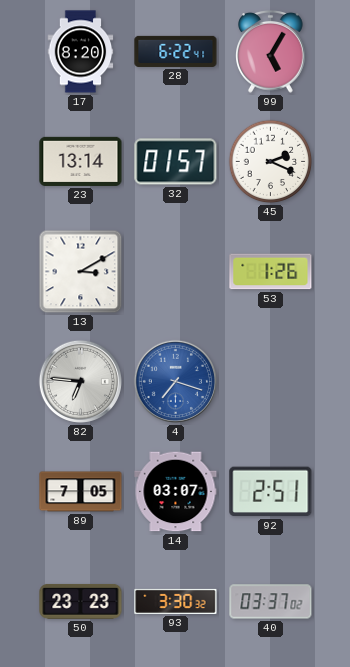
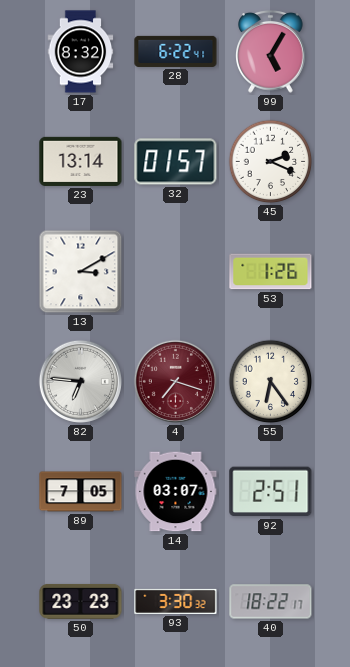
17: 8:20 -> 8:32
4 dial: blue -> burgundy
55: none -> 6:24
40: 03:37 -> 18:22
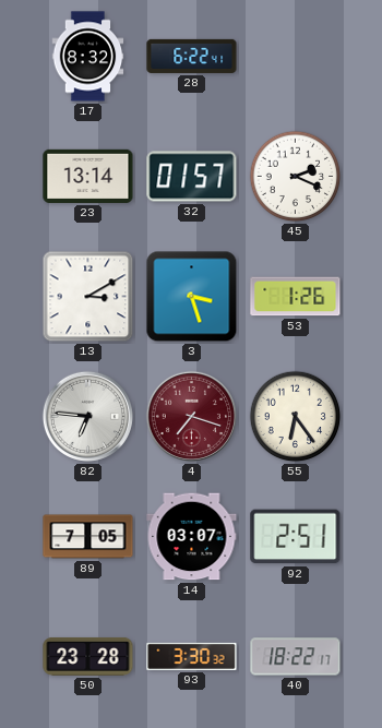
99: 5:05 -> none
3: none -> 3:27
50: 23:23 -> 23:28
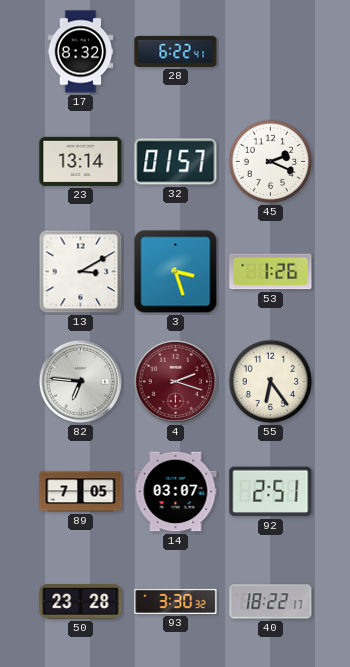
4: 7:18 -> 2:18
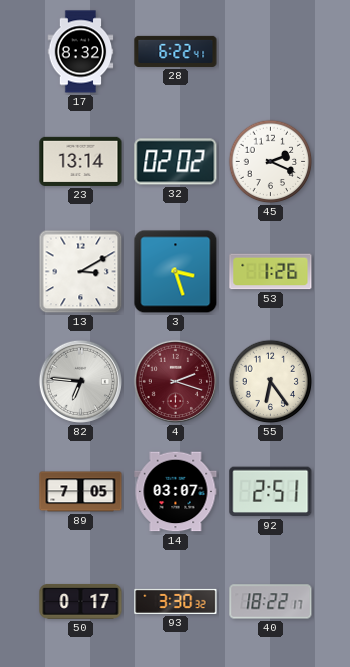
32: 01:57 -> 02:02
50: 23:28 -> 0:17
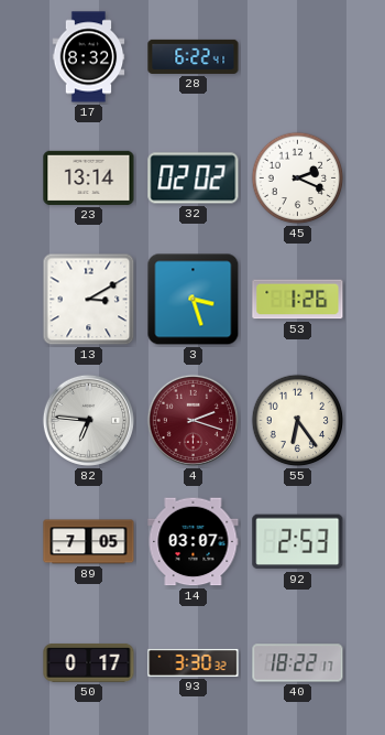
92: 2:51 -> 2:53
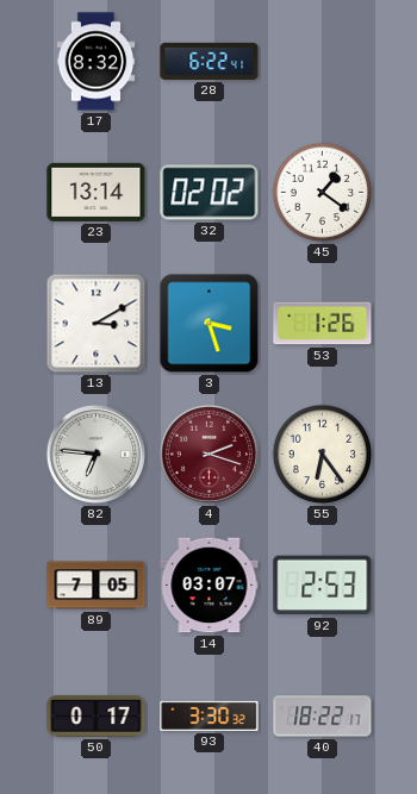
45: 2:19 -> 1:21
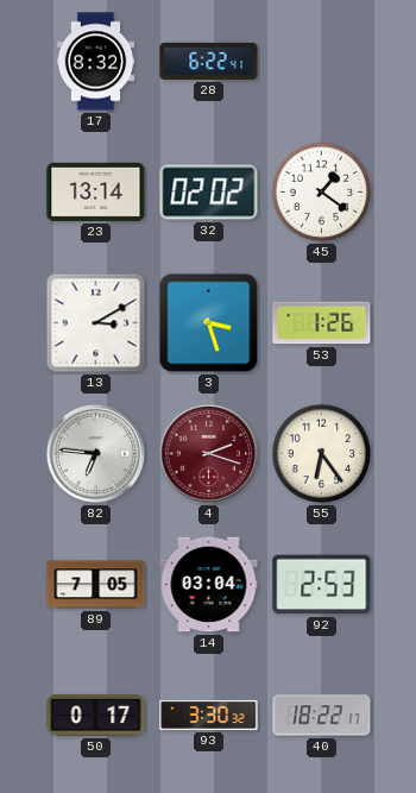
14: 03:07 -> 03:04
